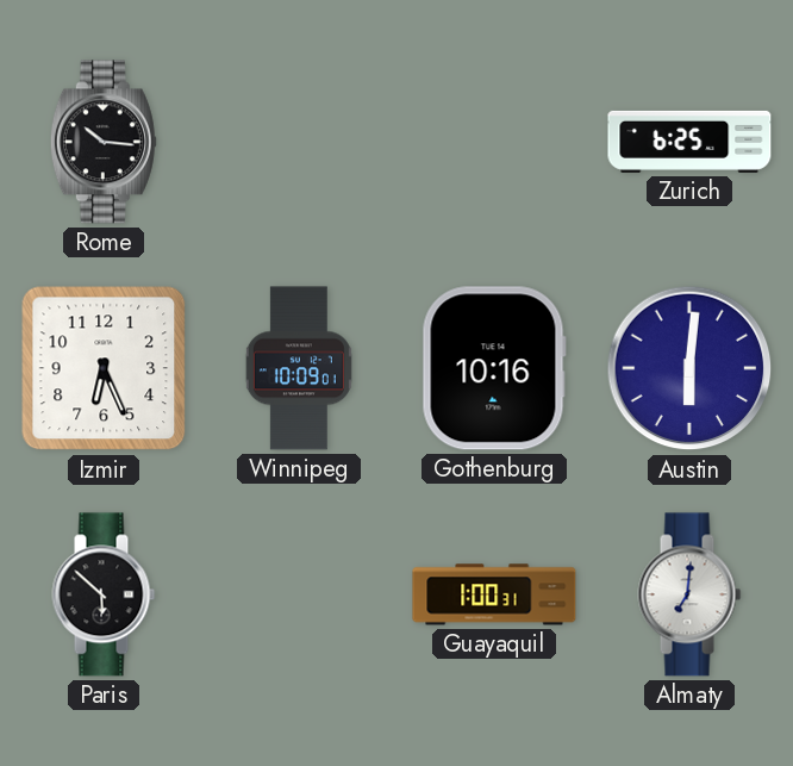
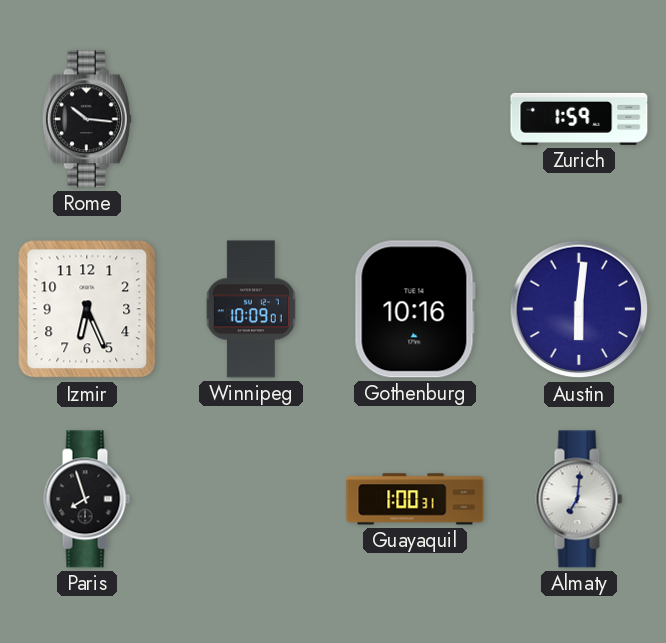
Zurich: 6:25 -> 1:59
Paris: 5:52 -> 7:57
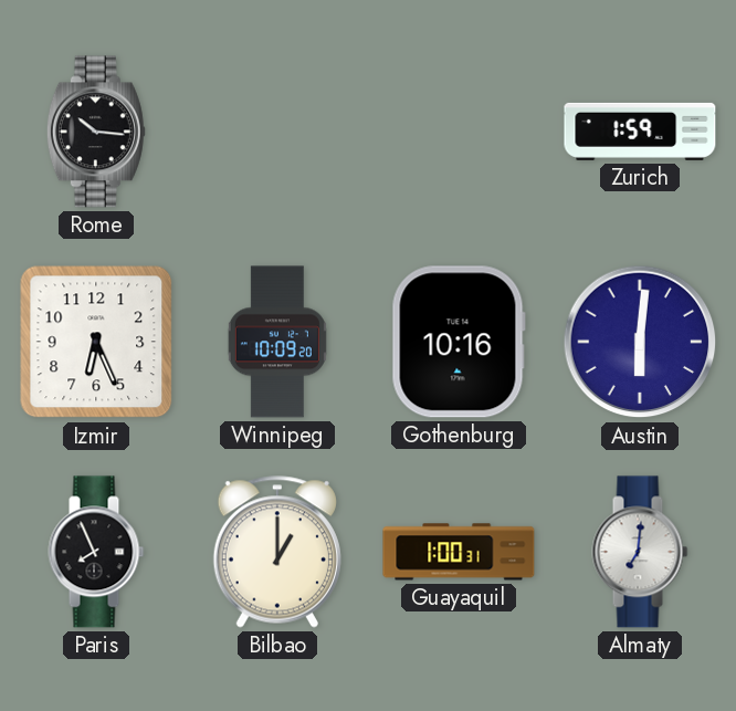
Winnipeg: 10:09:01 -> 10:09:20
Paris: 7:57 -> 7:56
Bilbao: none -> 1:00
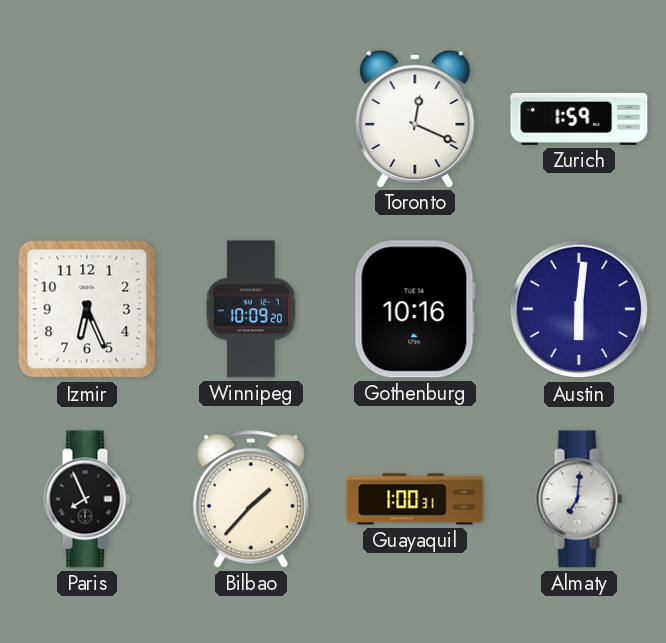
Rome: 10:16 -> none
Toronto: none -> 12:19
Bilbao: 1:00 -> 1:37
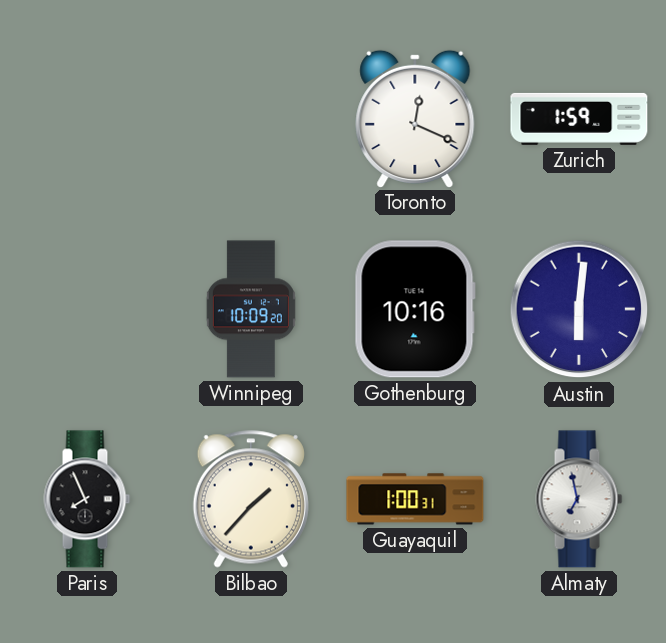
Izmir: 6:26 -> none
Almaty: 7:01 -> 6:58
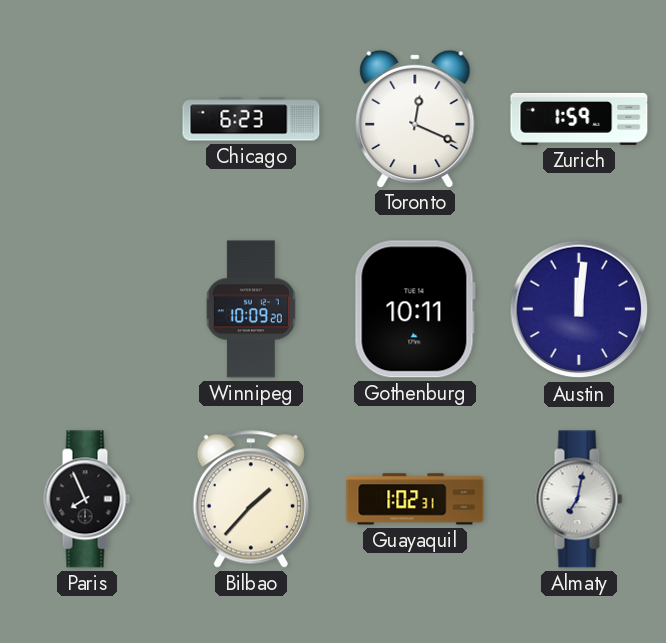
Chicago: none -> 6:23
Gothenburg: 10:16 -> 10:11
Austin: 6:01 -> 12:01
Guayaquil: 1:00 -> 1:02
Almaty: 6:58 -> 7:02
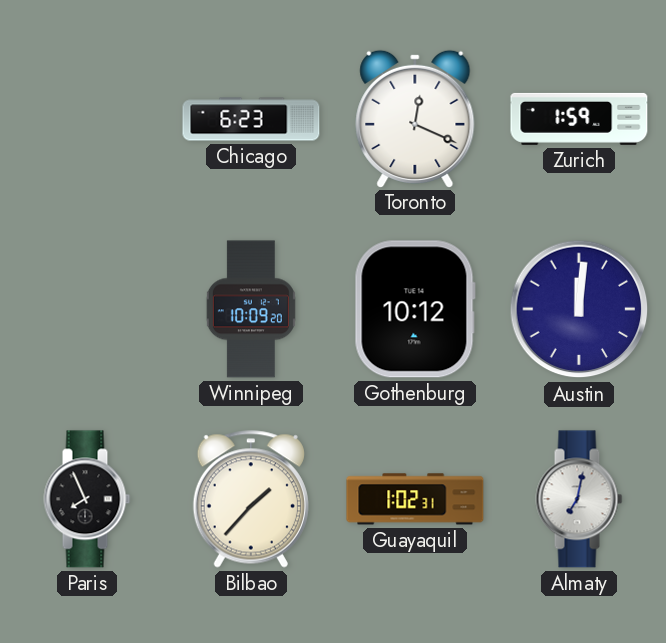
Gothenburg: 10:11 -> 10:12
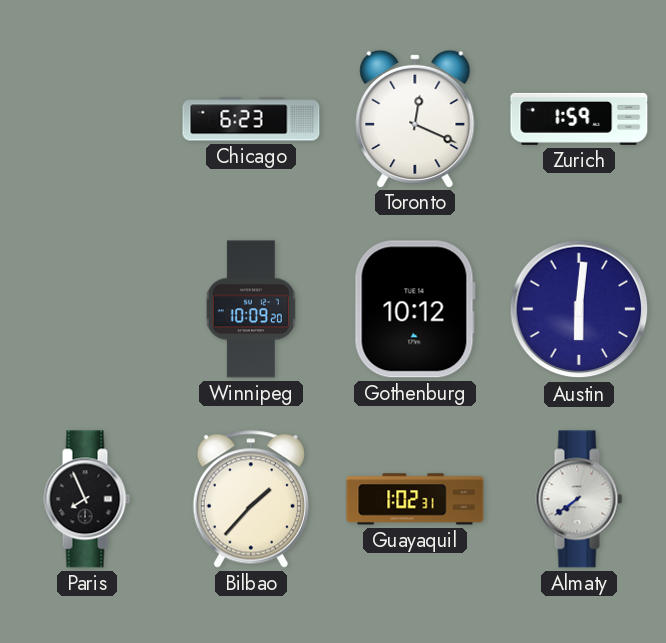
Austin: 12:01 -> 6:01
Almaty: 7:02 -> 7:39
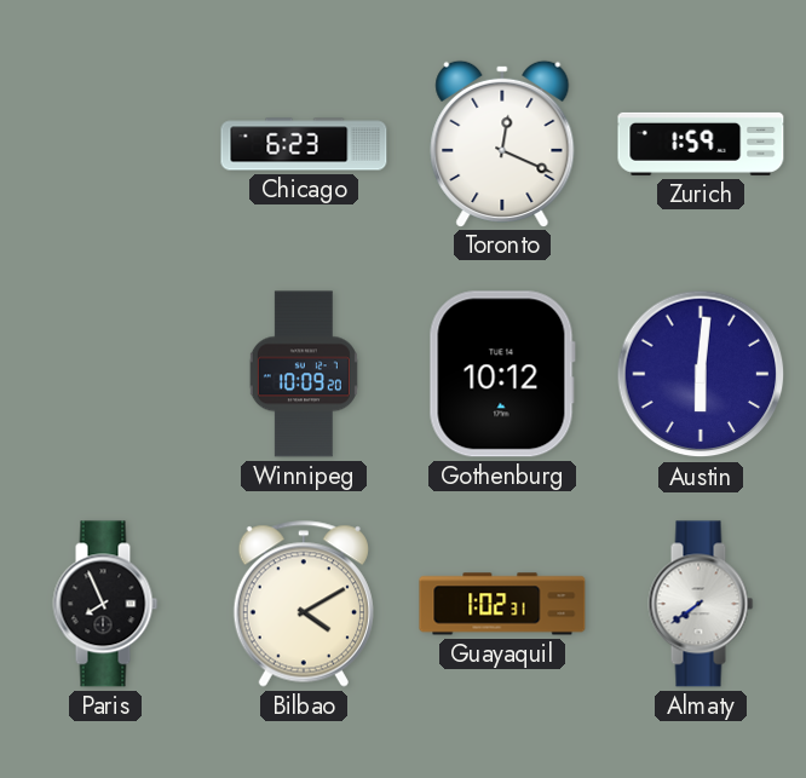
Bilbao: 1:37 -> 4:10
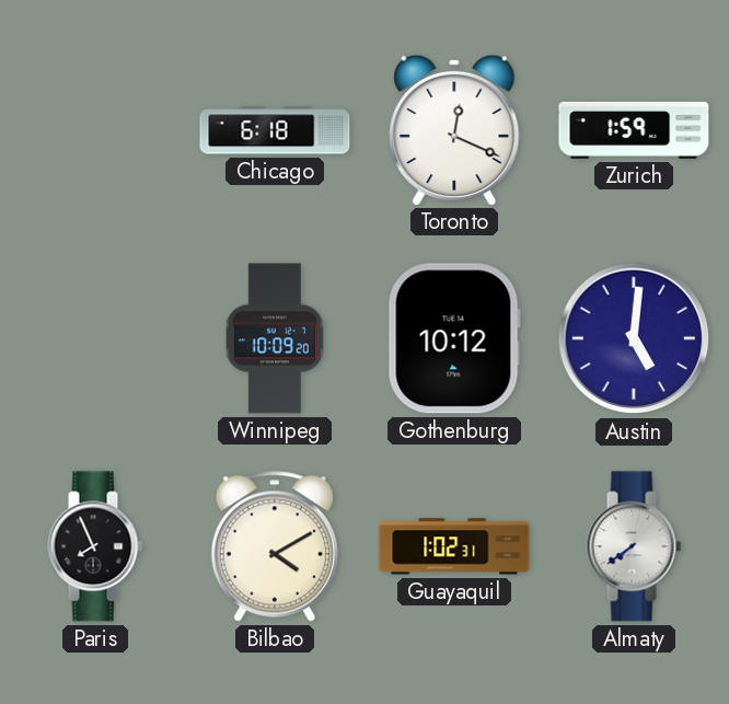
Chicago: 6:23 -> 6:18
Austin: 6:01 -> 5:01
